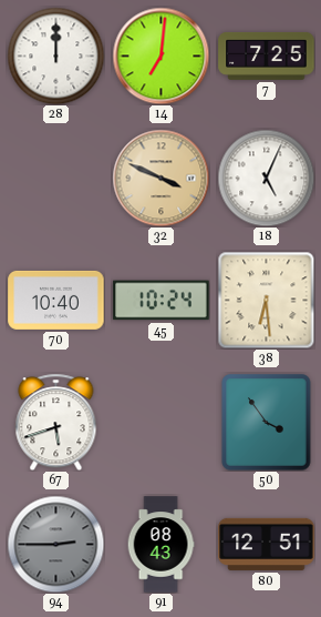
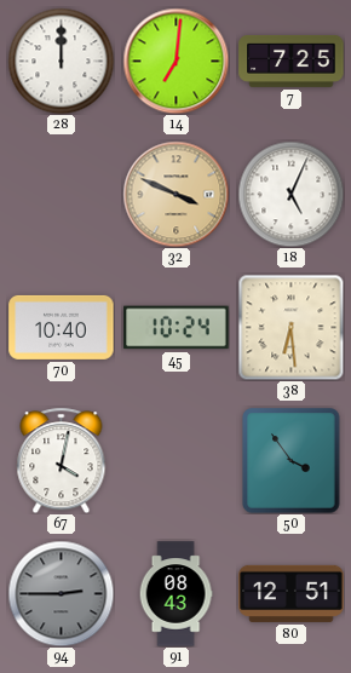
67: 5:42 -> 4:02
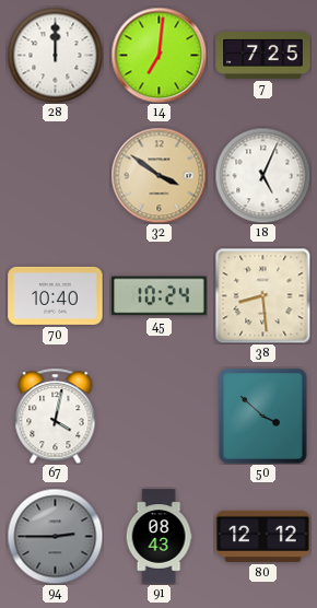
32: 3:49 -> 3:51
38: 6:29 -> 8:29
50: 3:54 -> 3:52
80: 12:51 -> 12:12
